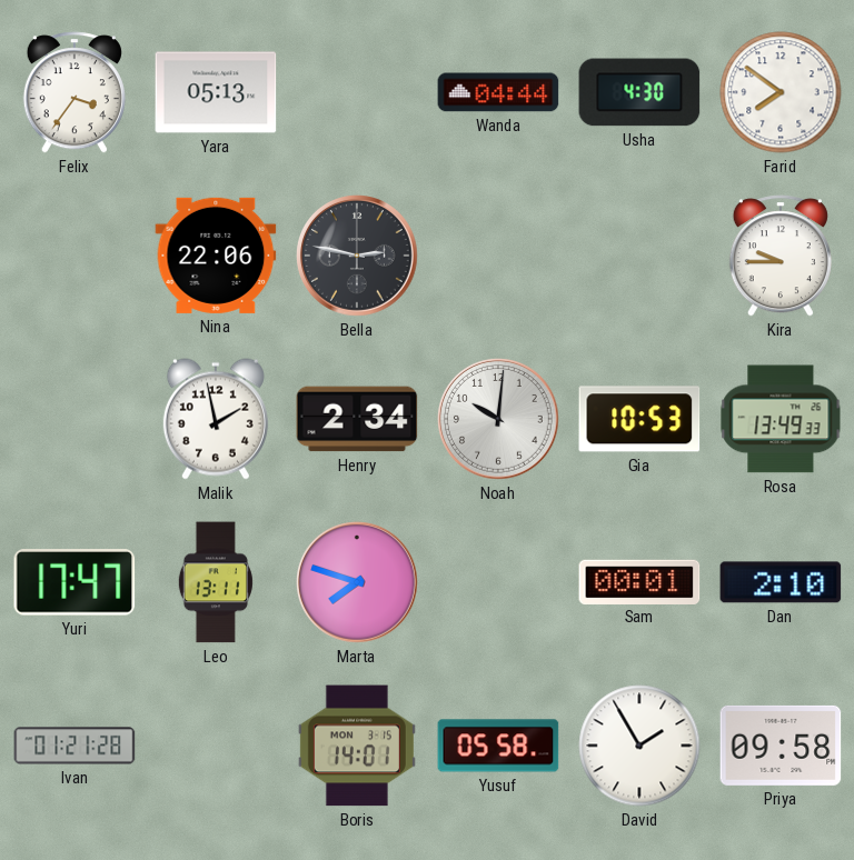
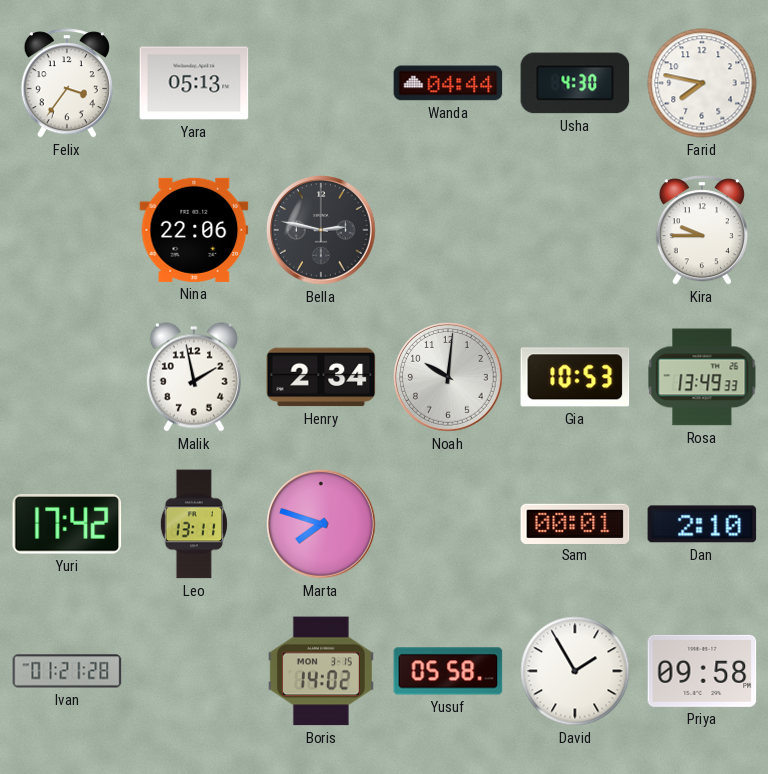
Farid: 7:51 -> 7:47
Yuri: 17:47 -> 17:42
Boris: 14:01 -> 14:02
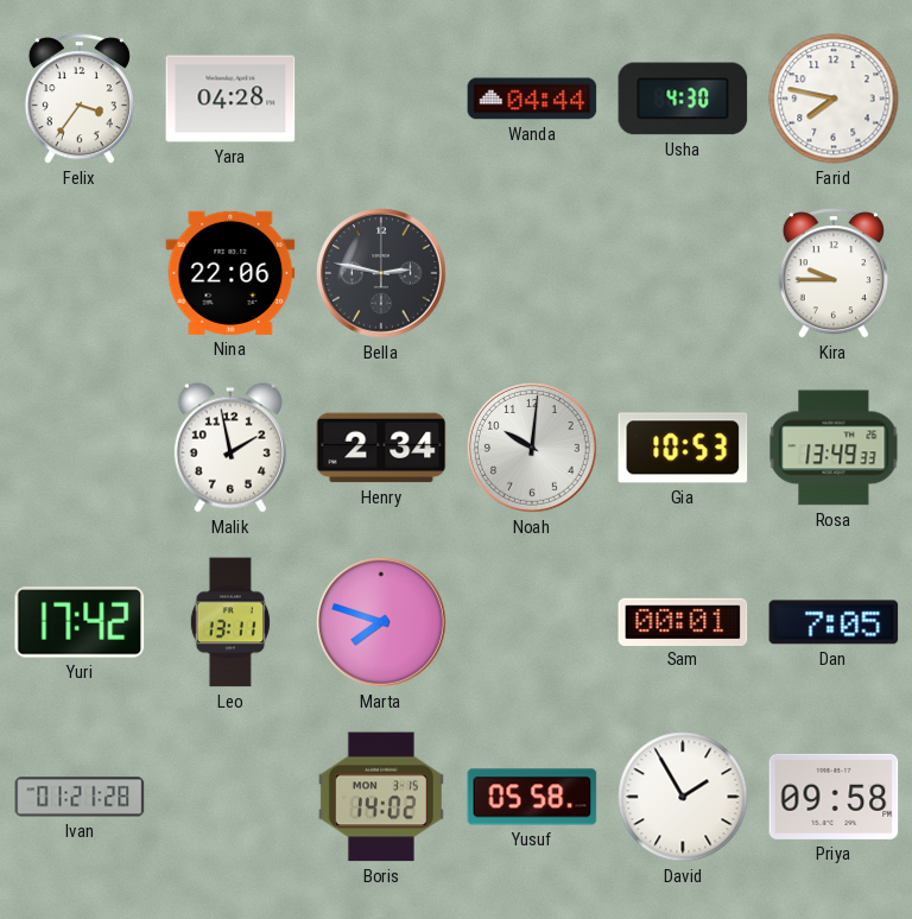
Yara: 05:13 -> 04:28
Dan: 2:10 -> 7:05
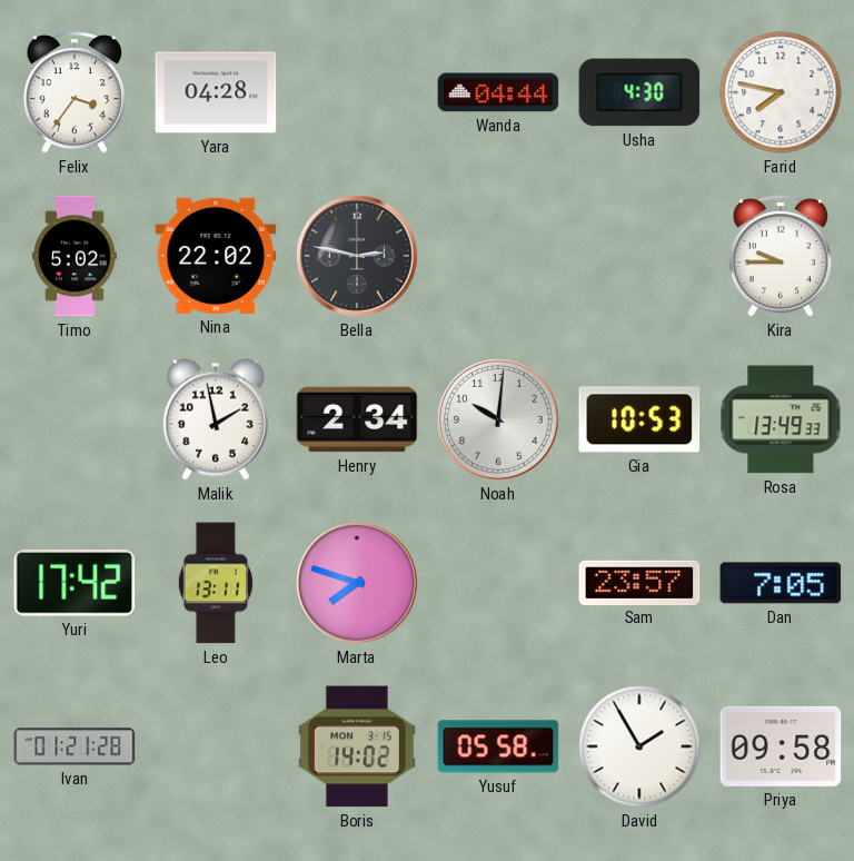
Timo: none -> 5:02
Nina: 22:06 -> 22:02
Sam: 00:01 -> 23:57
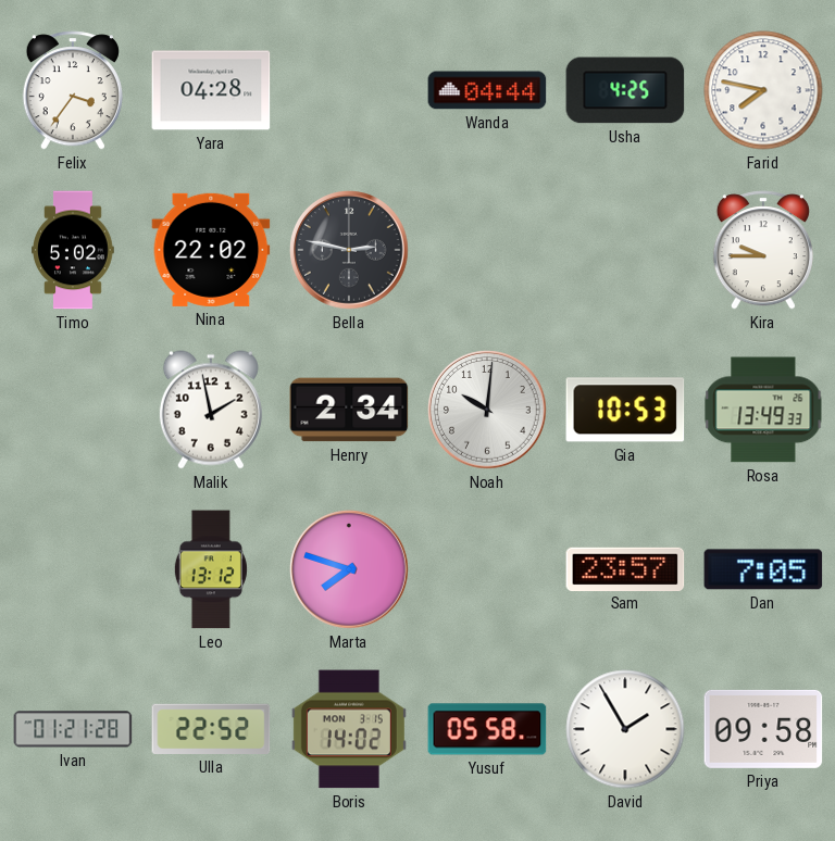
Usha: 4:30 -> 4:25
Yuri: 17:42 -> none
Leo: 13:11 -> 13:12
Ulla: none -> 22:52
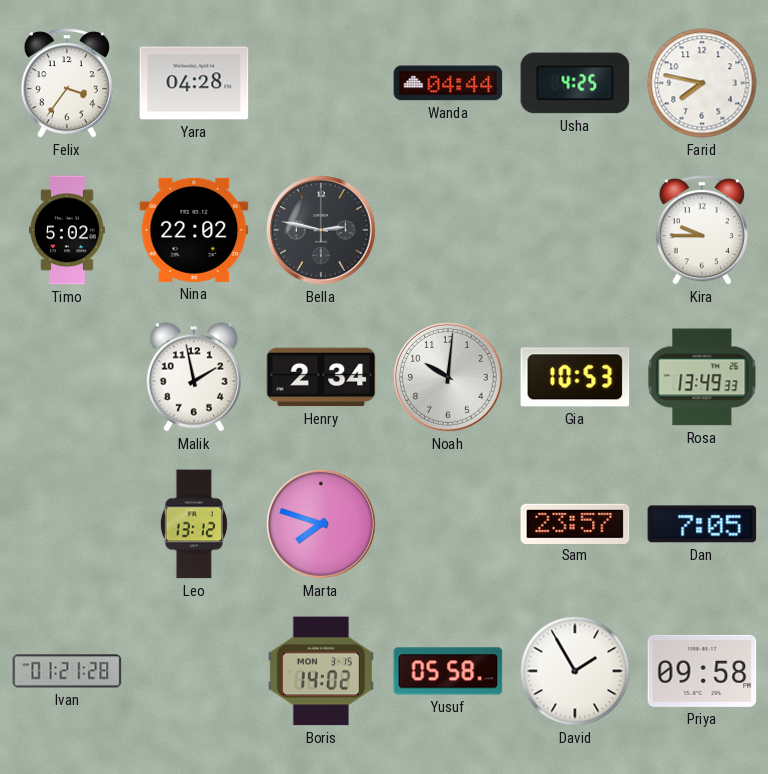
Ulla: 22:52 -> none
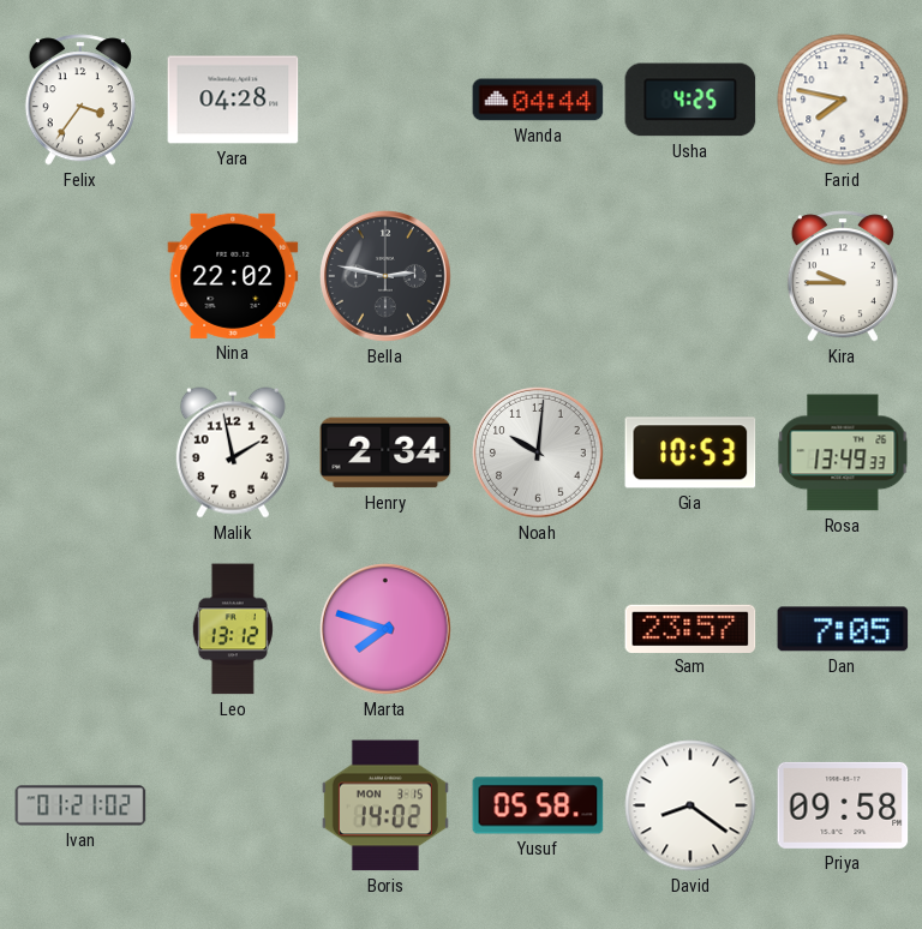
Timo: 5:02 -> none
Ivan: 01:21:28 -> 01:21:02
David: 1:55 -> 8:21
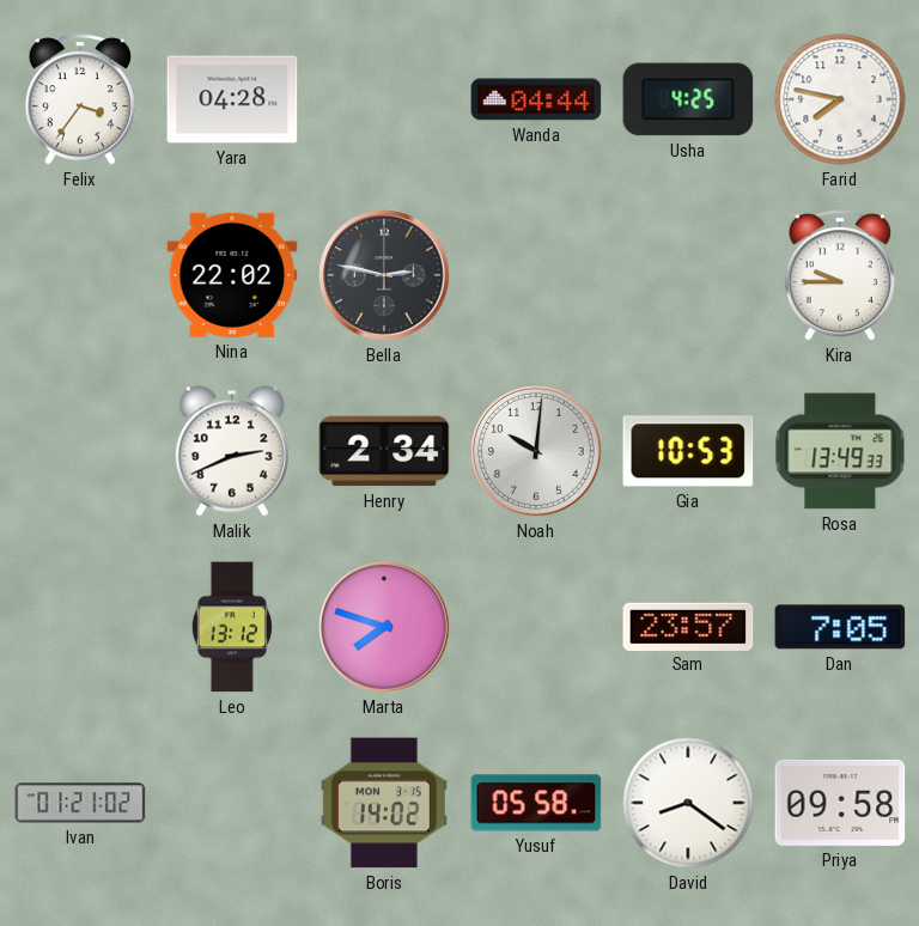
Malik: 1:58 -> 2:41
